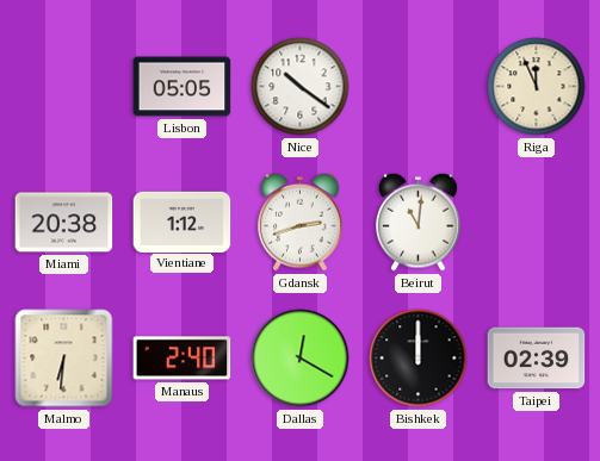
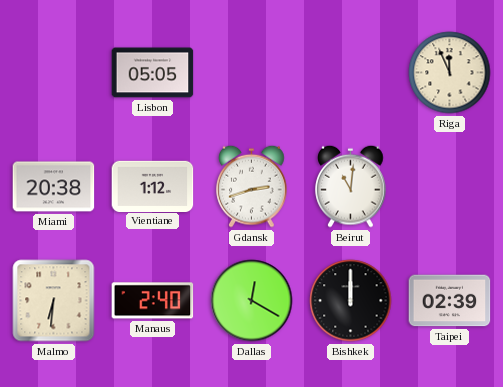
Nice: 10:21 -> none
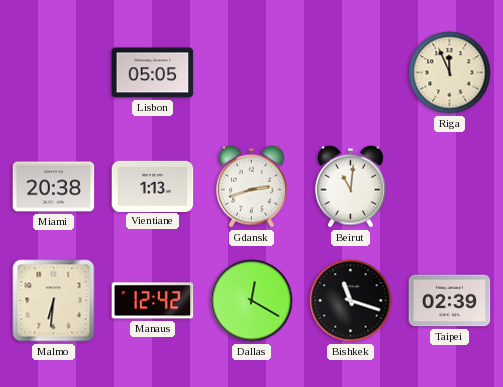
Vientiane: 1:12 -> 1:13
Manaus: 2:40 -> 12:42
Bishkek: 12:00 -> 11:18
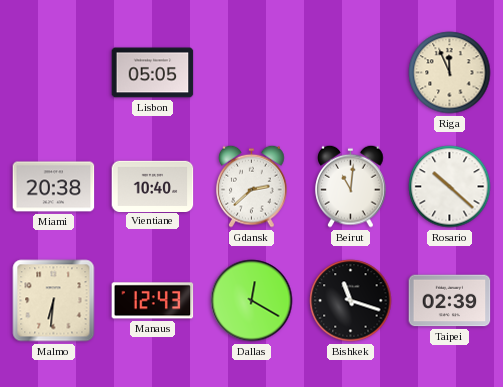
Vientiane: 1:13 -> 10:40
Gdansk: 2:42 -> 2:38
Rosario: none -> 10:22
Manaus: 12:42 -> 12:43
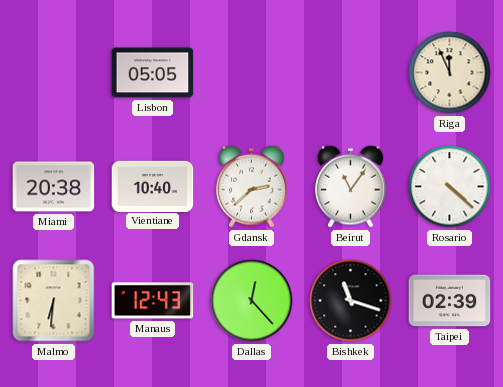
Beirut: 11:01 -> 11:06
Rosario: 10:22 -> 4:22
Dallas: 12:20 -> 12:23
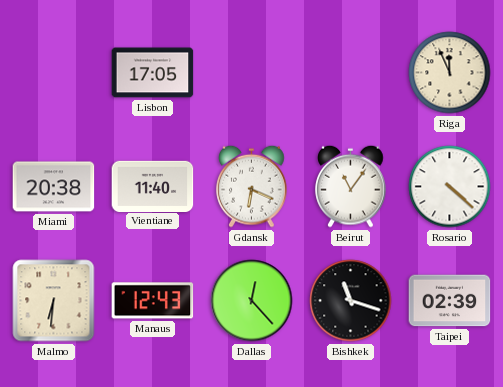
Lisbon: 05:05 -> 17:05
Vientiane: 10:40 -> 11:40
Gdansk: 2:38 -> 6:19
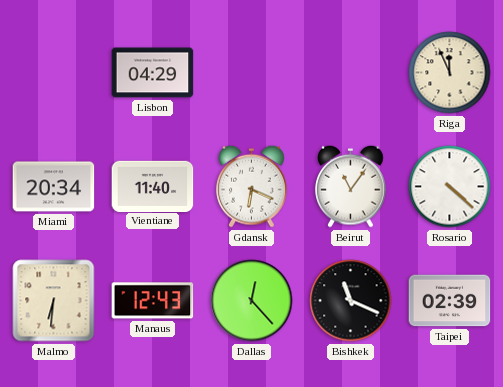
Lisbon: 17:05 -> 04:29
Miami: 20:38 -> 20:34
Bishkek: 11:18 -> 11:19
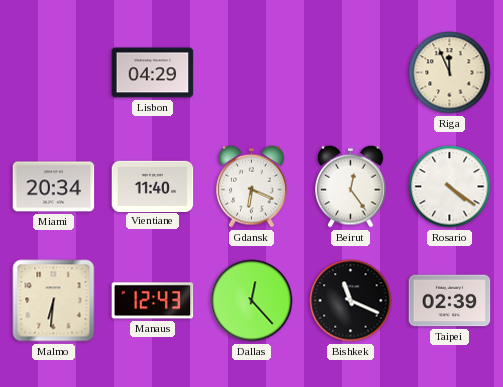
Beirut: 11:06 -> 12:24
Rosario: 4:22 -> 4:21
